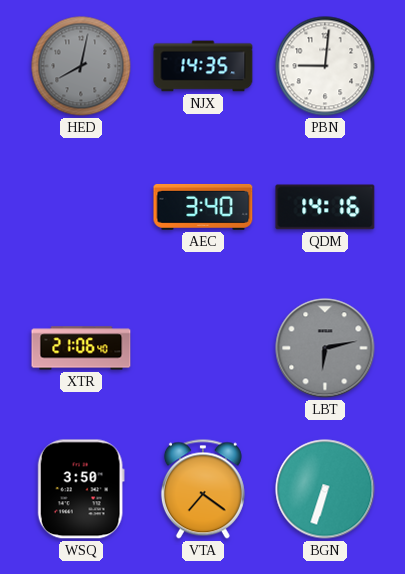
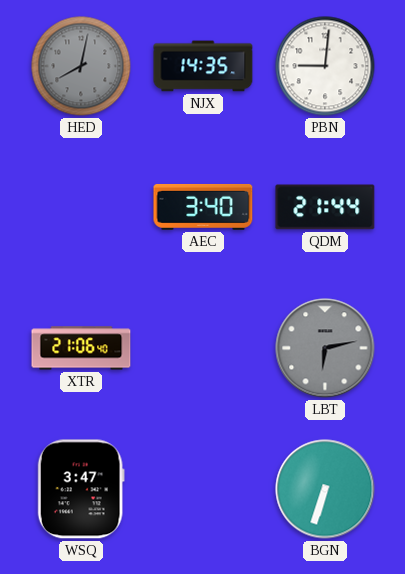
QDM: 14:16 -> 21:44
WSQ: 3:50 -> 3:47
VTA: 7:21 -> none
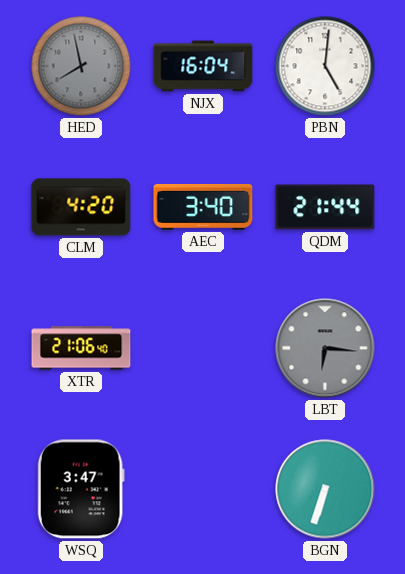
HED: 8:02 -> 7:58
NJX: 14:35 -> 16:04
PBN: 9:01 -> 5:01
CLM: none -> 4:20
LBT: 6:13 -> 6:16
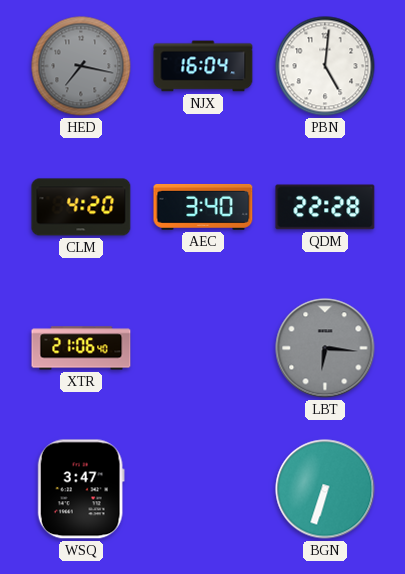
HED: 7:58 -> 7:17
QDM: 21:44 -> 22:28
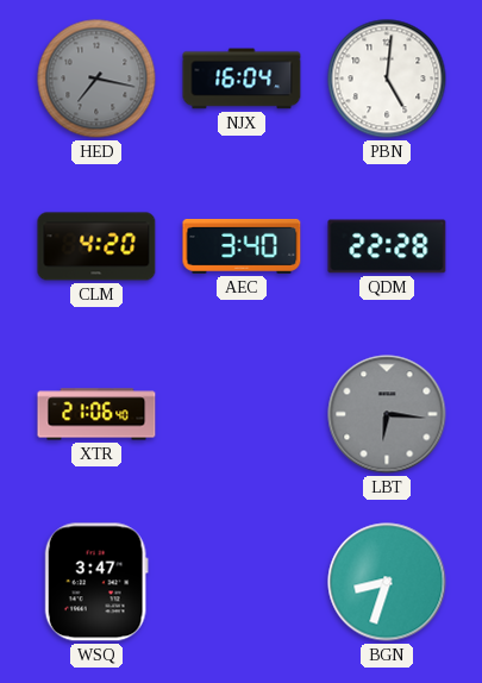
BGN: 6:33 -> 8:33
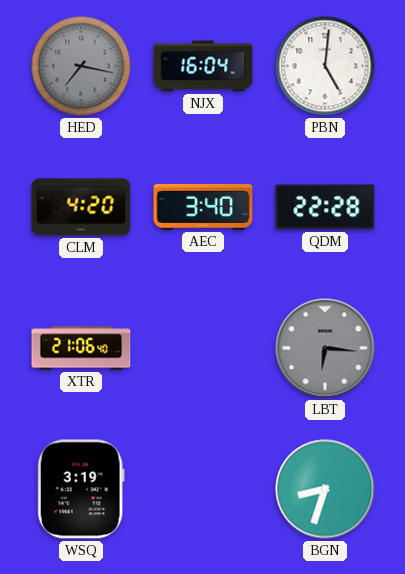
WSQ: 3:47 -> 3:19
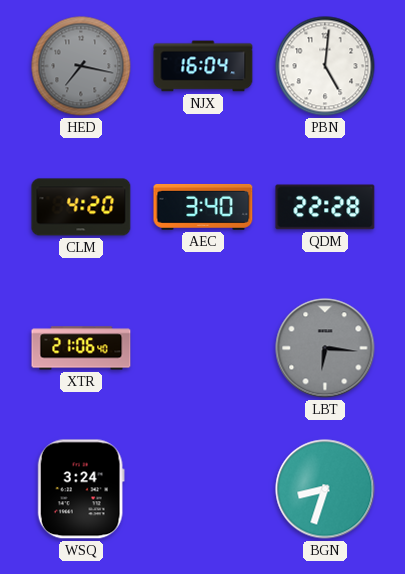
WSQ: 3:19 -> 3:24
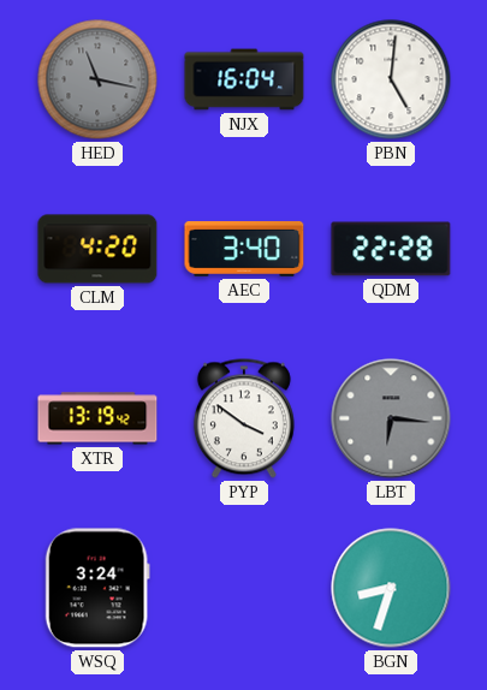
HED: 7:17 -> 11:17
XTR: 21:06 -> 13:19
PYP: none -> 3:51
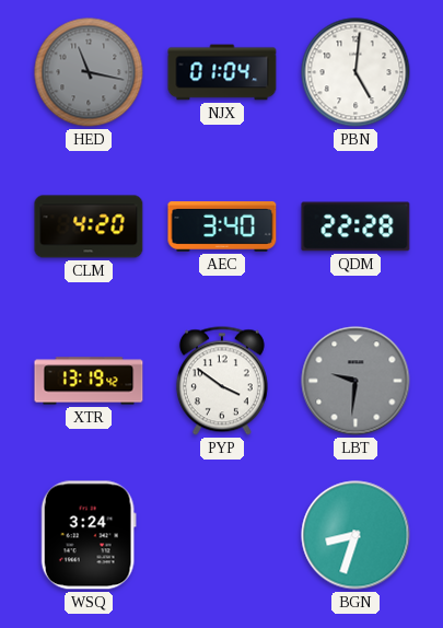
NJX: 16:04 -> 01:04
LBT: 6:16 -> 9:31
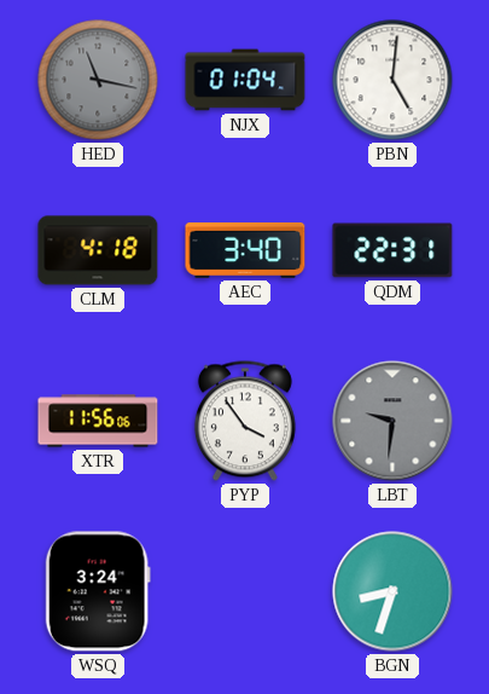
CLM: 4:20 -> 4:18
QDM: 22:28 -> 22:31
XTR: 13:19 -> 11:56
PYP: 3:51 -> 3:54
